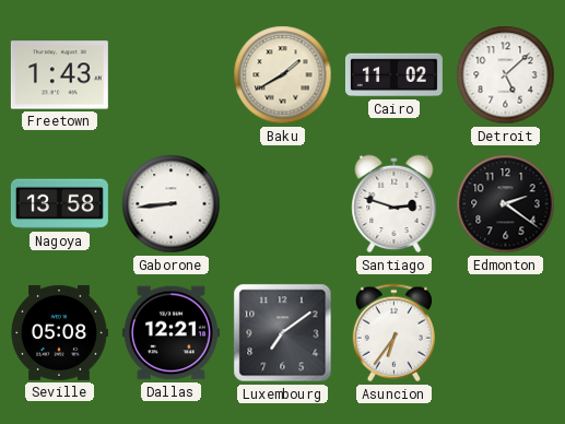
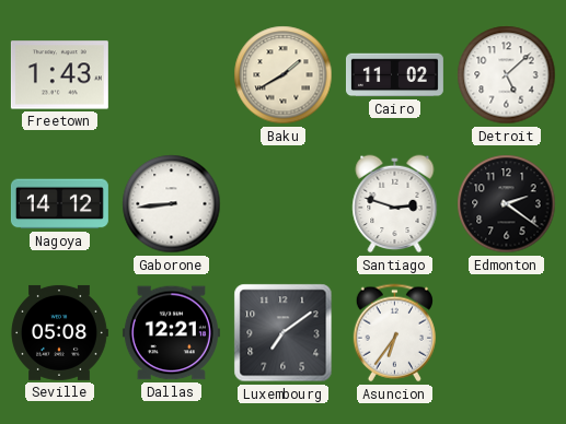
Nagoya: 13:58 -> 14:12
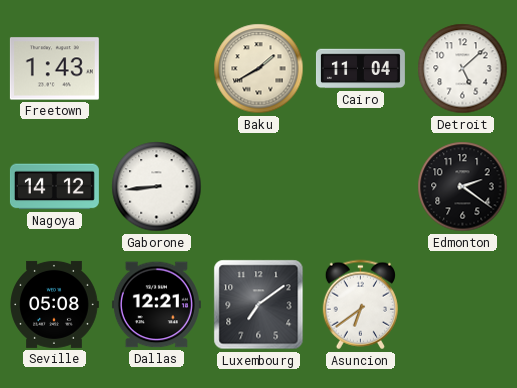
Cairo: 11:02 -> 11:04
Santiago: 2:48 -> none
Asuncion: 6:36 -> 6:39
